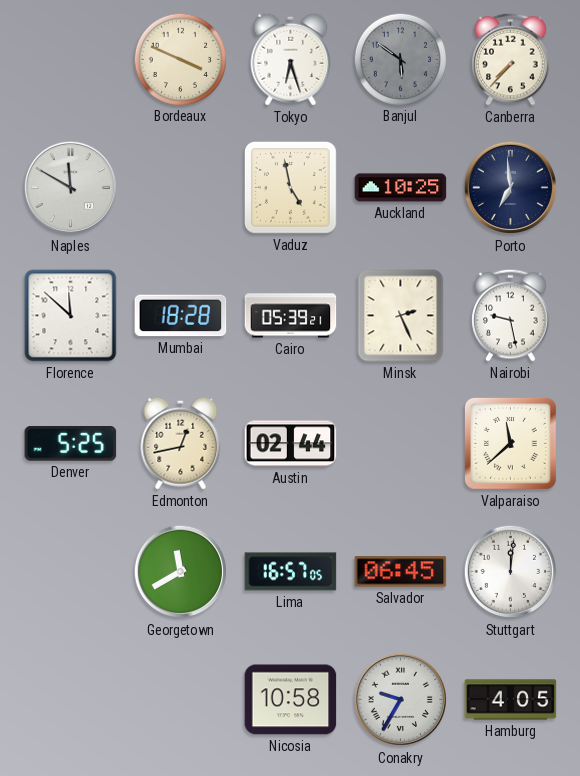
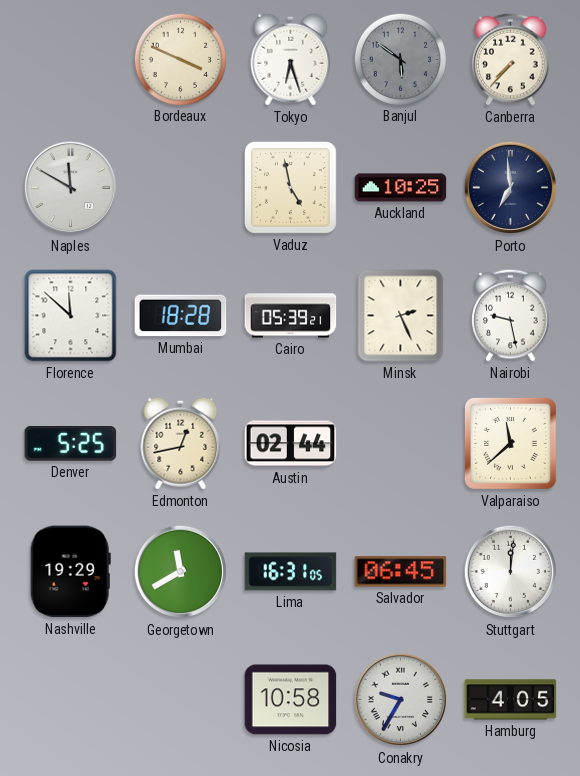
Nashville: none -> 19:29
Lima: 16:57 -> 16:31
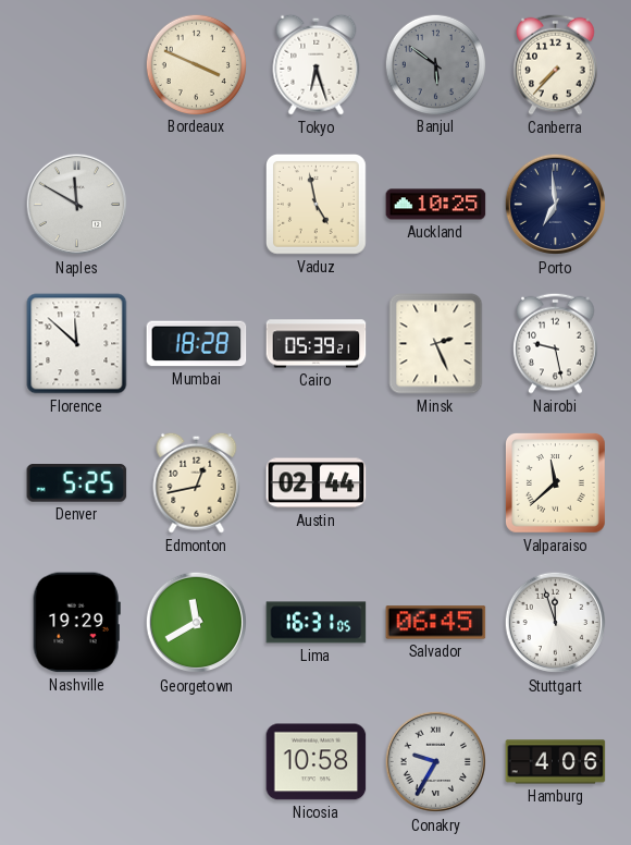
Stuttgart: 12:01 -> 11:57
Hamburg: 4:05 -> 4:06
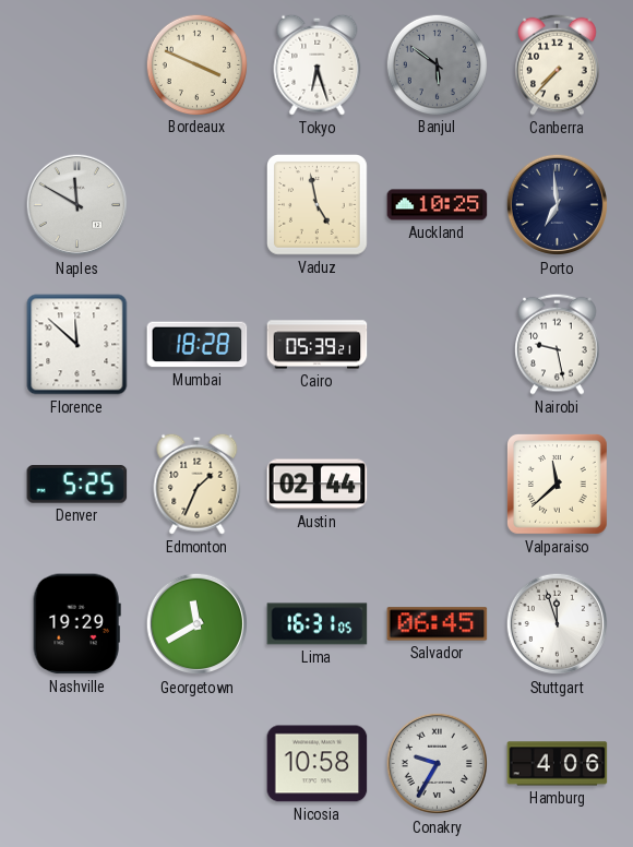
Minsk: 2:26 -> none
Edmonton: 12:43 -> 1:34
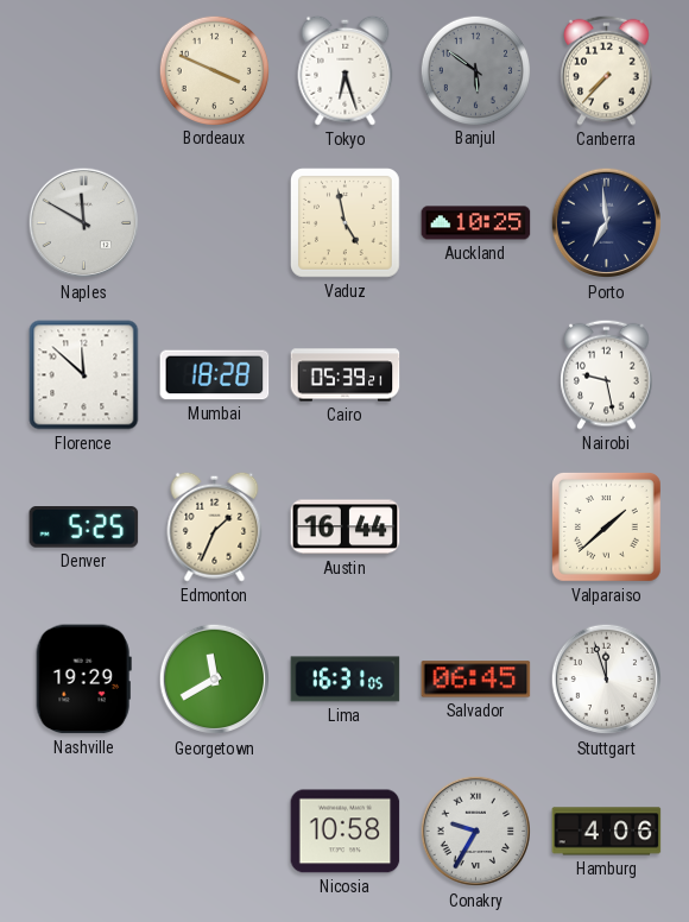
Austin: 02:44 -> 16:44
Valparaiso: 11:38 -> 1:38
